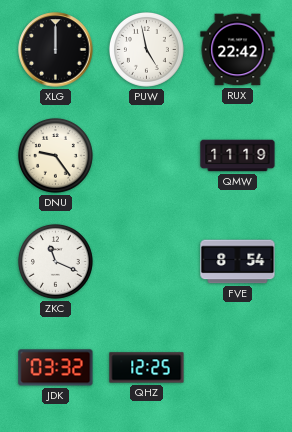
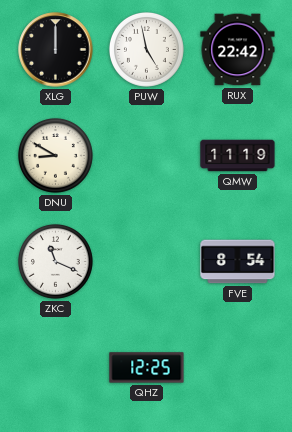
DNU: 9:24 -> 8:50
JDK: 03:32 -> none
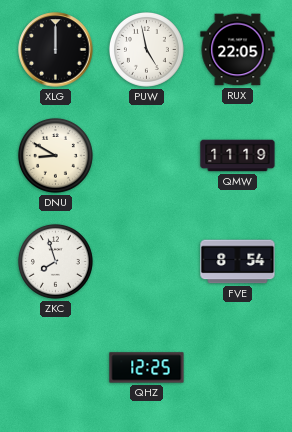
RUX: 22:42 -> 22:05
ZKC: 11:19 -> 7:57
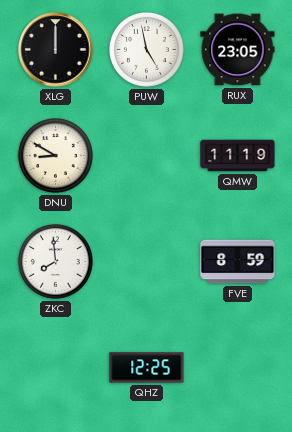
RUX: 22:05 -> 23:05
ZKC: 7:57 -> 7:59
FVE: 8:54 -> 8:59
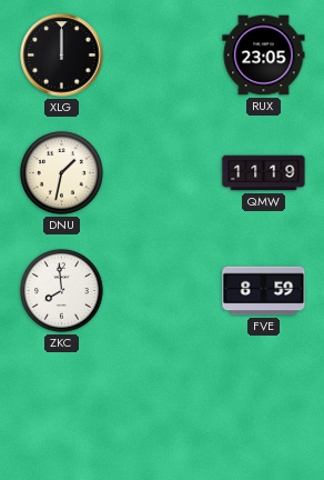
PUW: 4:58 -> none
DNU: 8:50 -> 1:32
QHZ: 12:25 -> none
